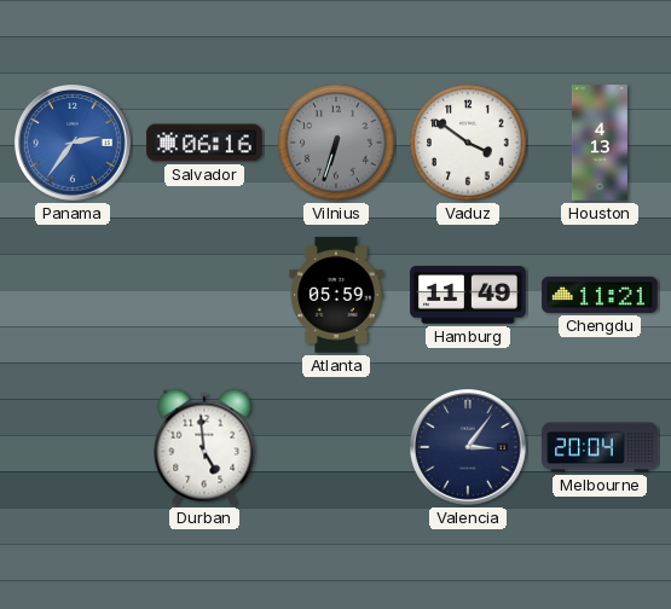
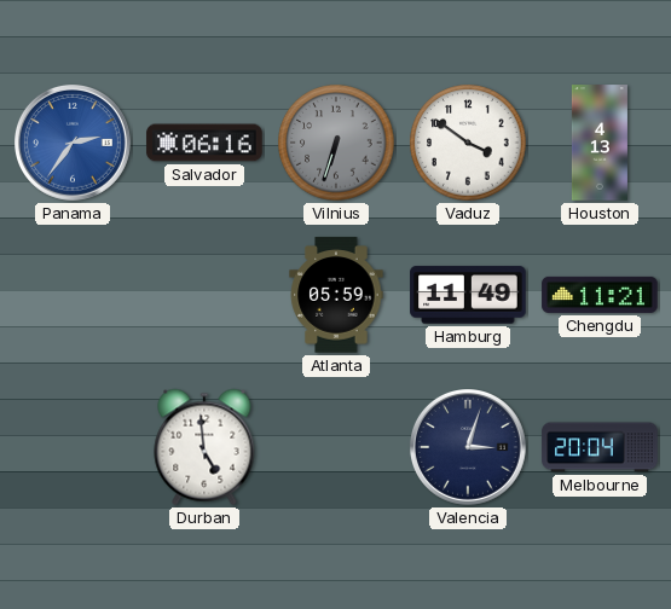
Valencia: 3:06 -> 3:03
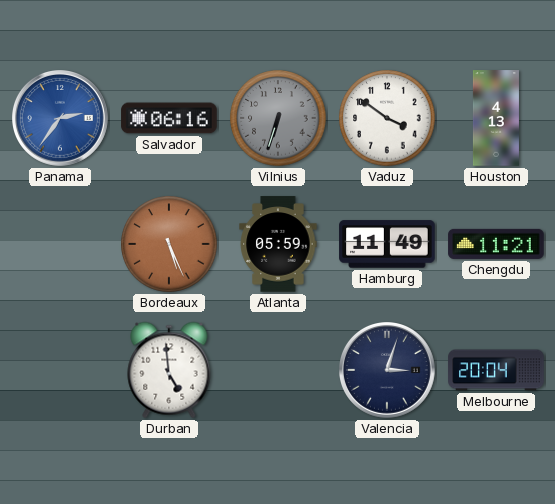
Bordeaux: none -> 5:26
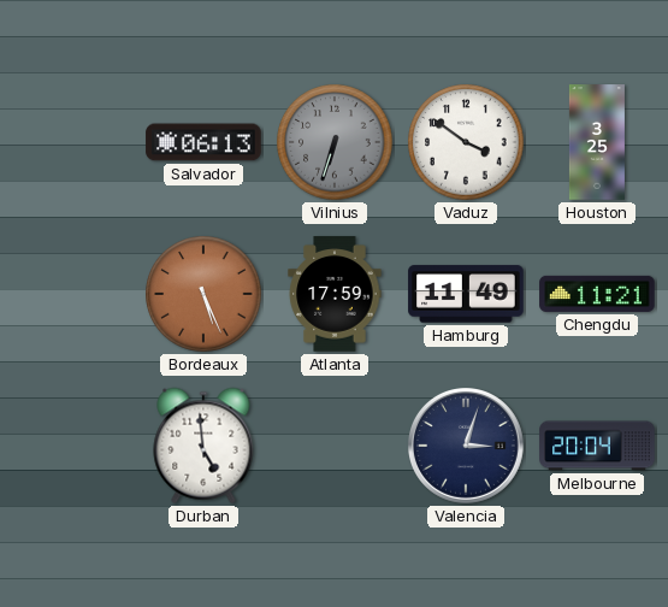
Panama: 2:36 -> none
Salvador: 06:16 -> 06:13
Houston: 4:13 -> 3:25
Atlanta: 05:59 -> 17:59
